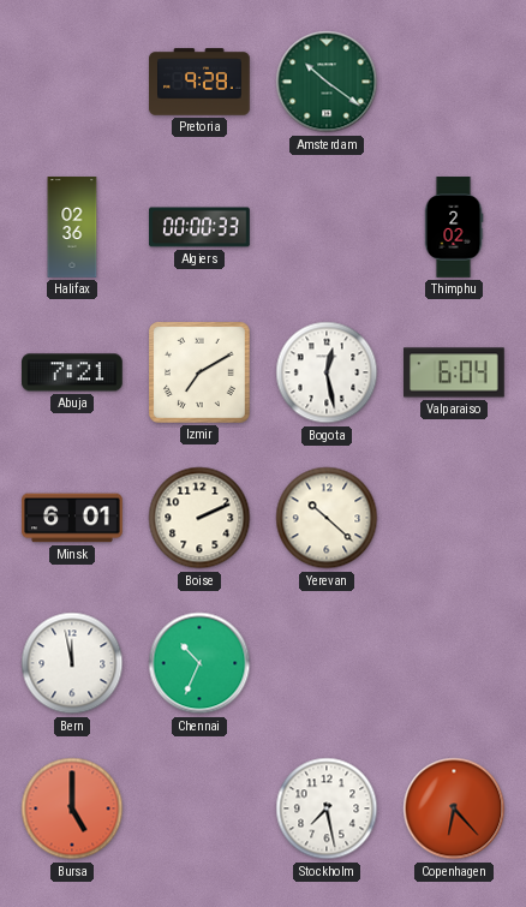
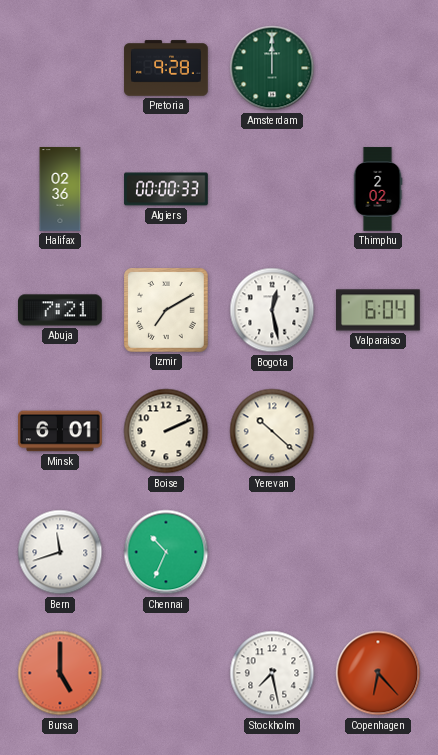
Amsterdam: 10:21 -> 12:00
Bern: 11:58 -> 11:42
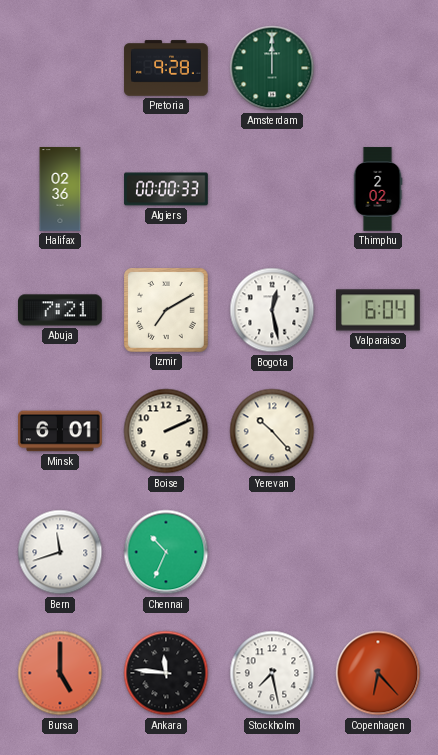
Yerevan: 10:22 -> 10:23
Ankara: none -> 11:46
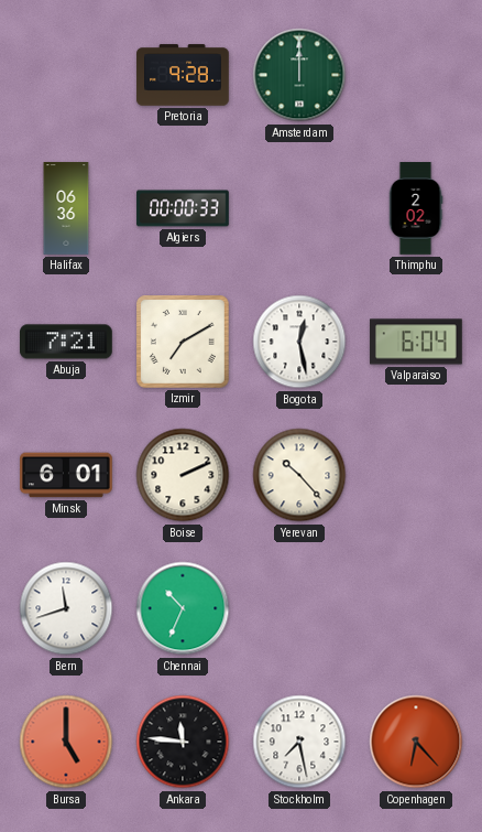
Halifax: 02:36 -> 06:36
